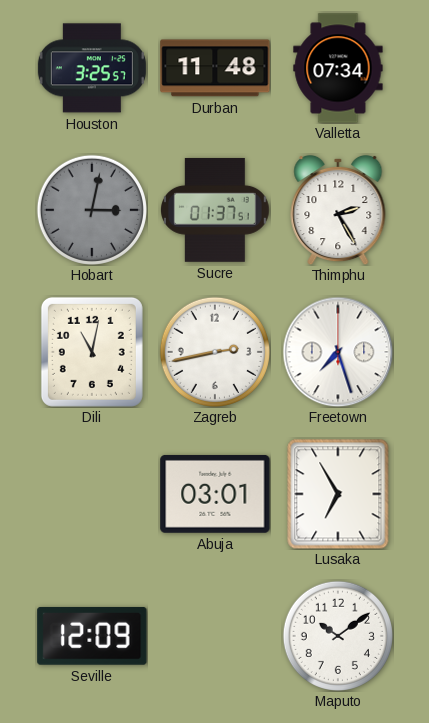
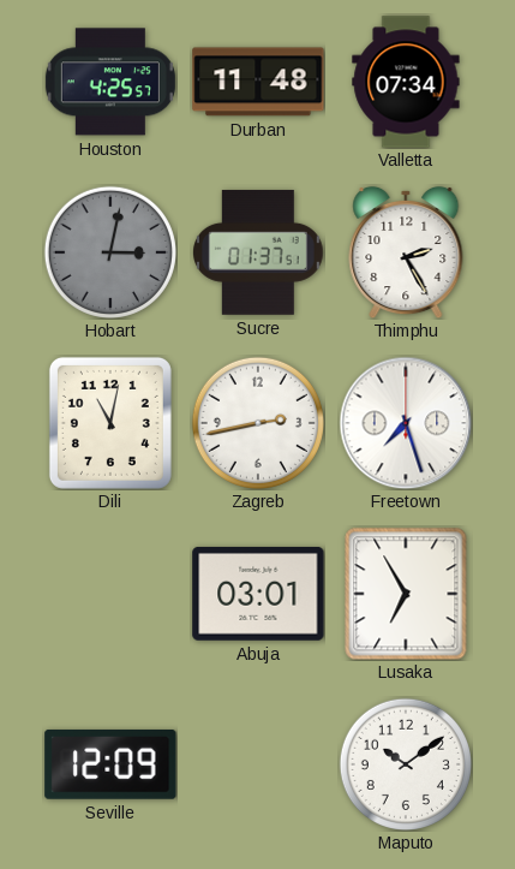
Houston: 3:25 -> 4:25
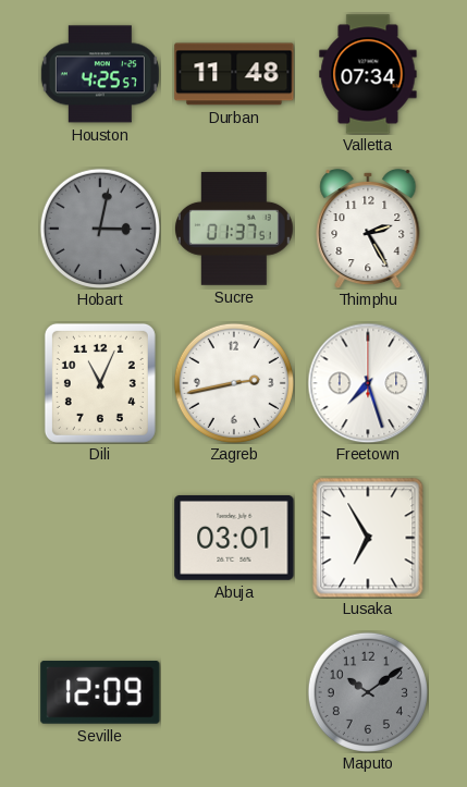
Dili: 11:02 -> 11:04
Maputo dial: white -> grey
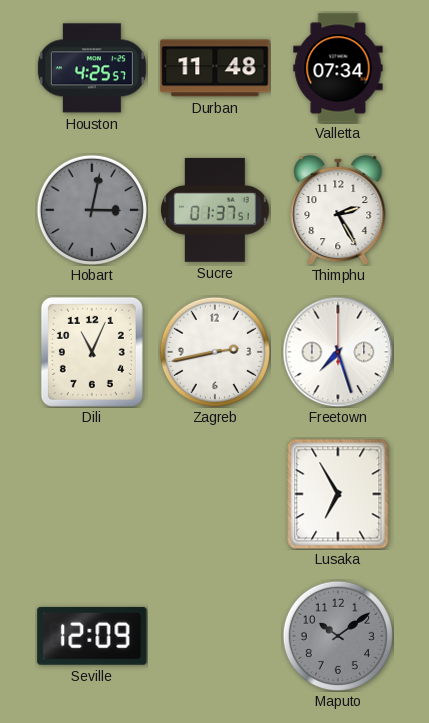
Abuja: 03:01 -> none
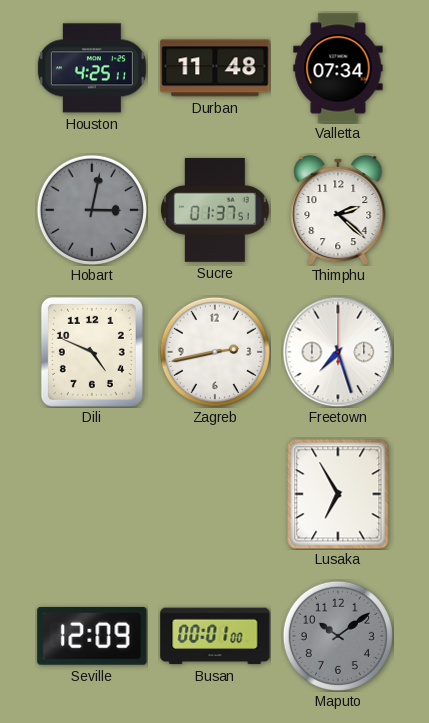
Houston: 4:25:57 -> 4:25:11
Thimphu: 2:25 -> 2:22
Dili: 11:04 -> 4:49
Busan: none -> 00:01
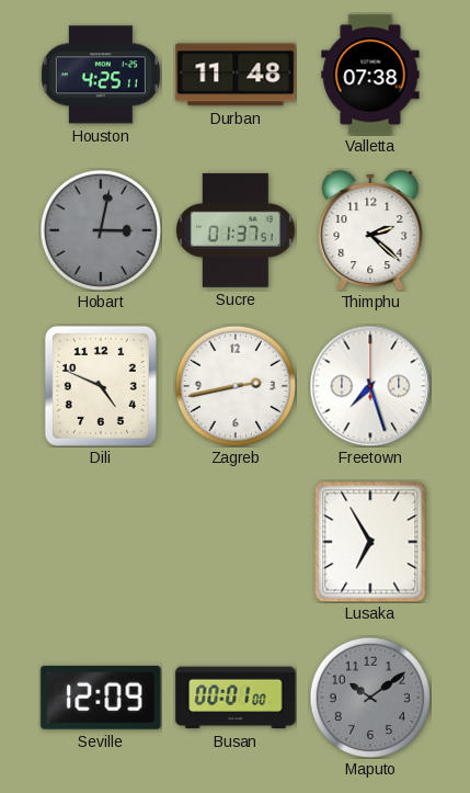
Valletta: 07:34 -> 07:38
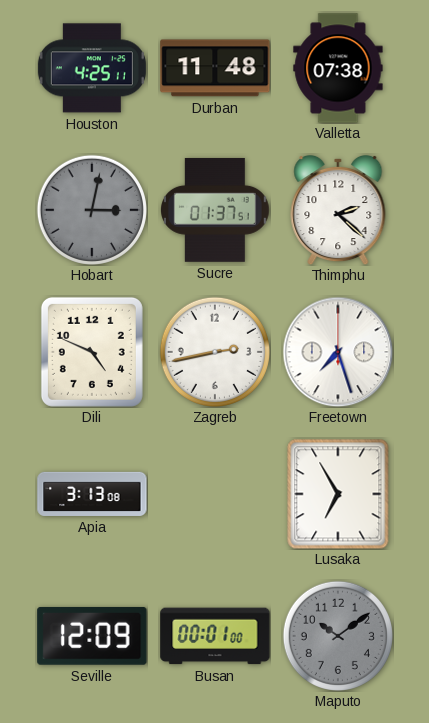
Apia: none -> 3:13
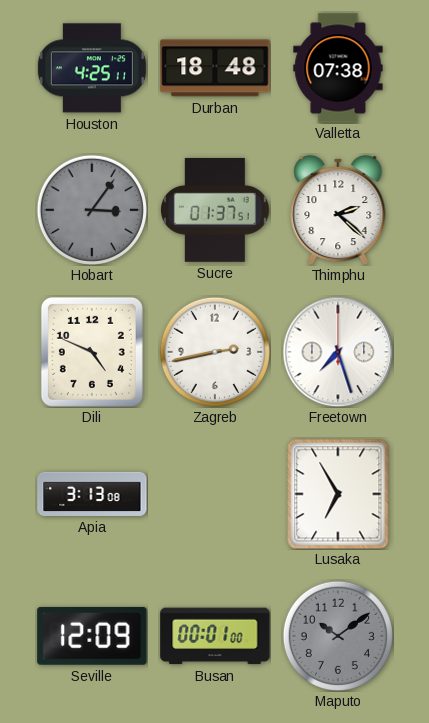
Durban: 11:48 -> 18:48
Hobart: 3:02 -> 3:06
